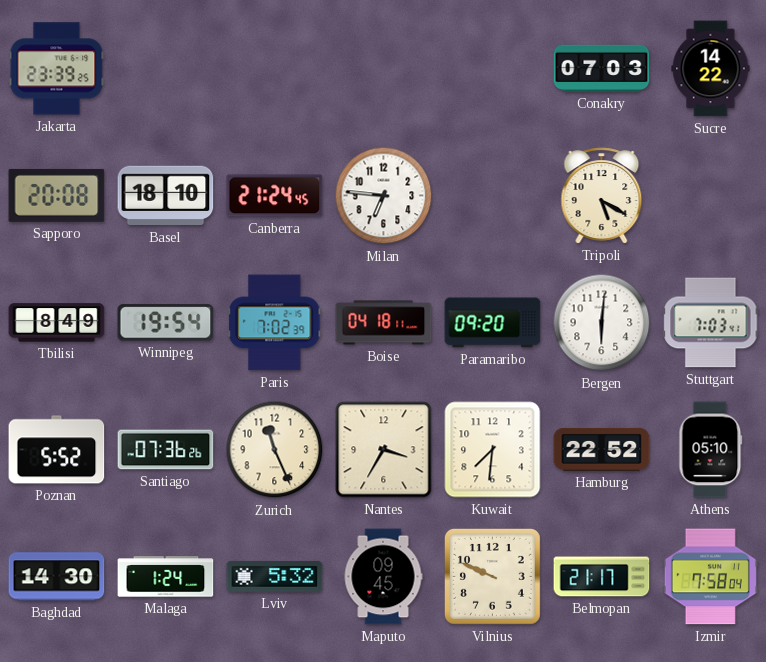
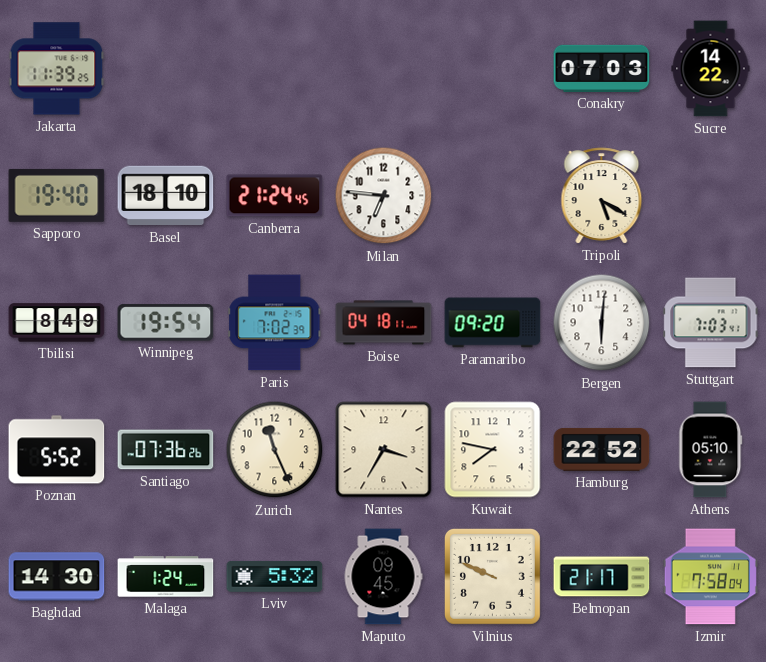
Jakarta: 23:39 -> 11:39
Sapporo: 20:08 -> 19:40
Kuwait: 7:31 -> 7:47
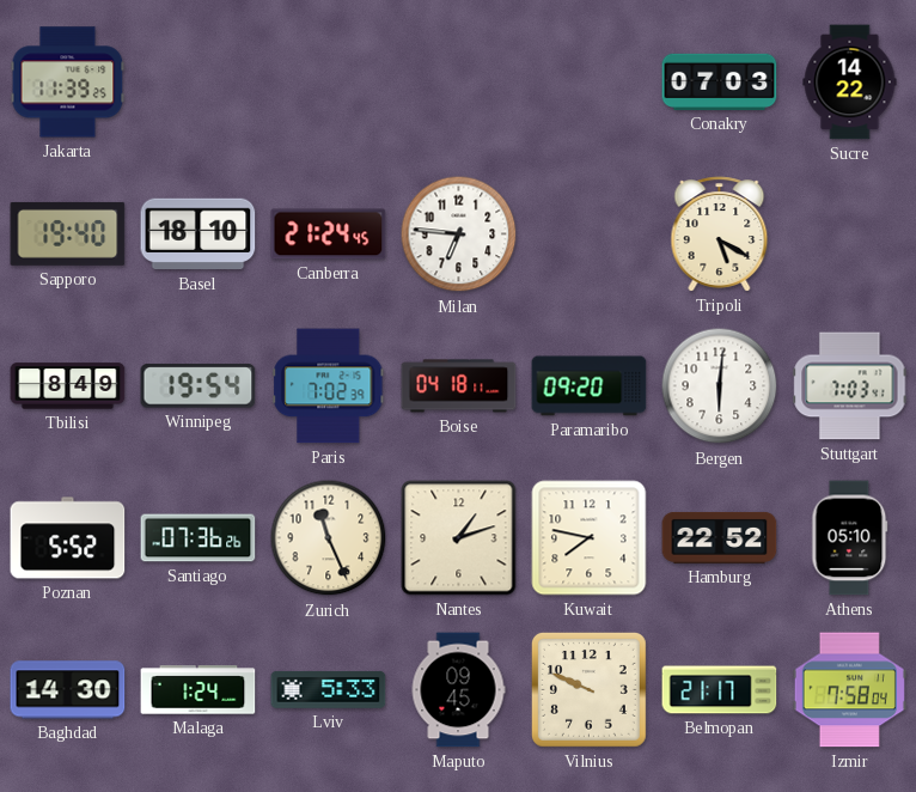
Nantes: 3:35 -> 1:12
Lviv: 5:32 -> 5:33
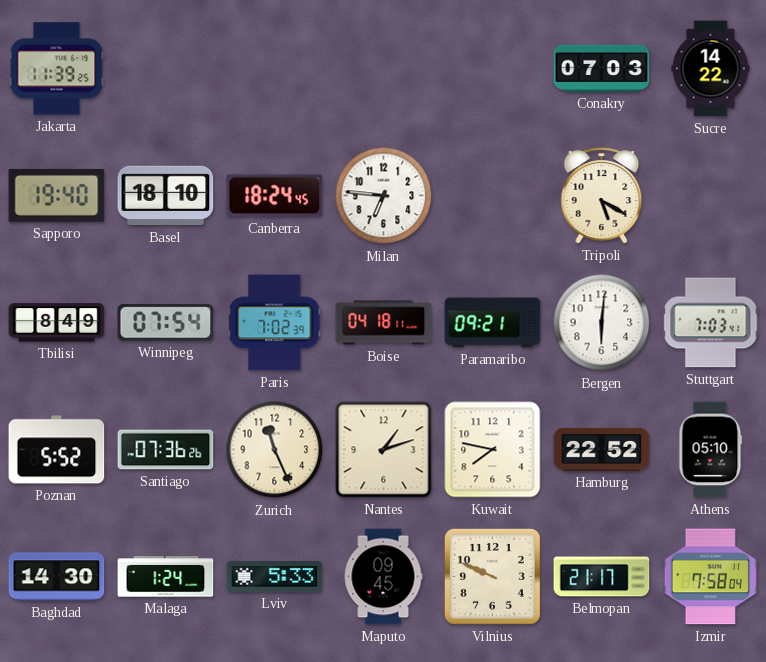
Canberra: 21:24 -> 18:24
Winnipeg: 19:54 -> 07:54
Paramaribo: 09:20 -> 09:21
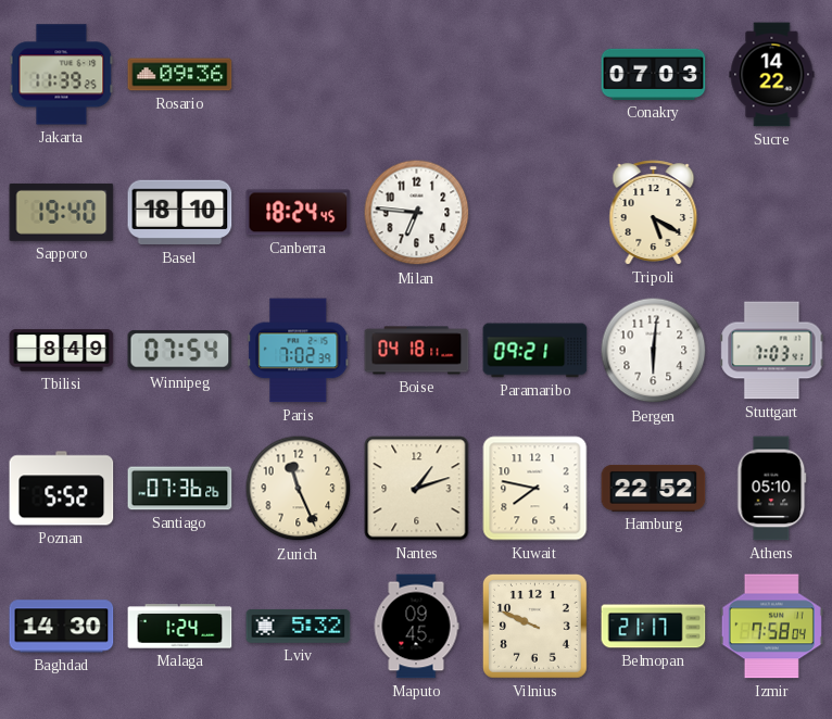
Rosario: none -> 09:36
Lviv: 5:33 -> 5:32
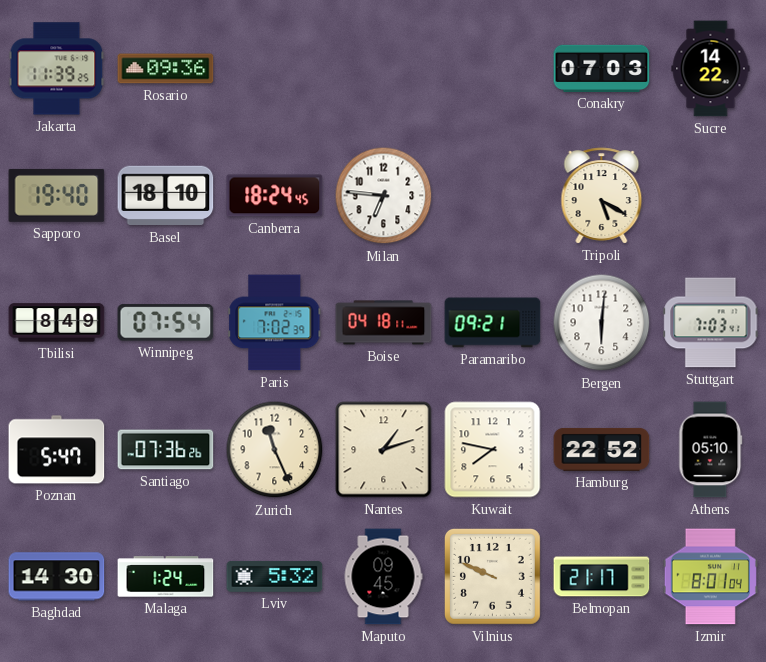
Poznan: 5:52 -> 5:47
Izmir: 7:58 -> 8:01
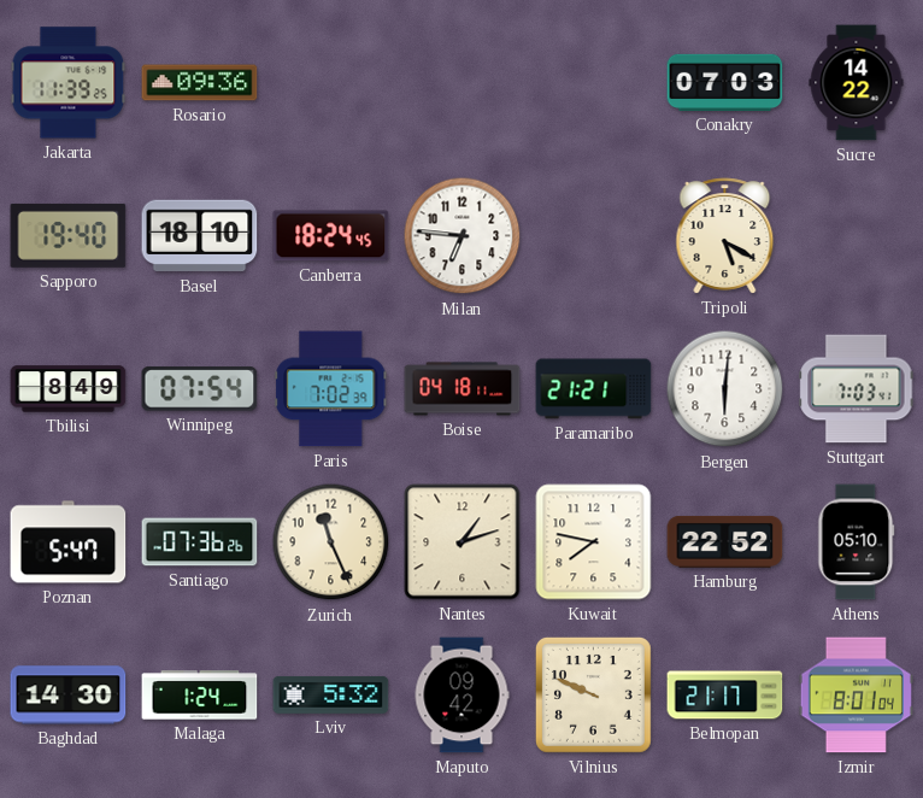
Paramaribo: 09:21 -> 21:21
Maputo: 09:45 -> 09:42
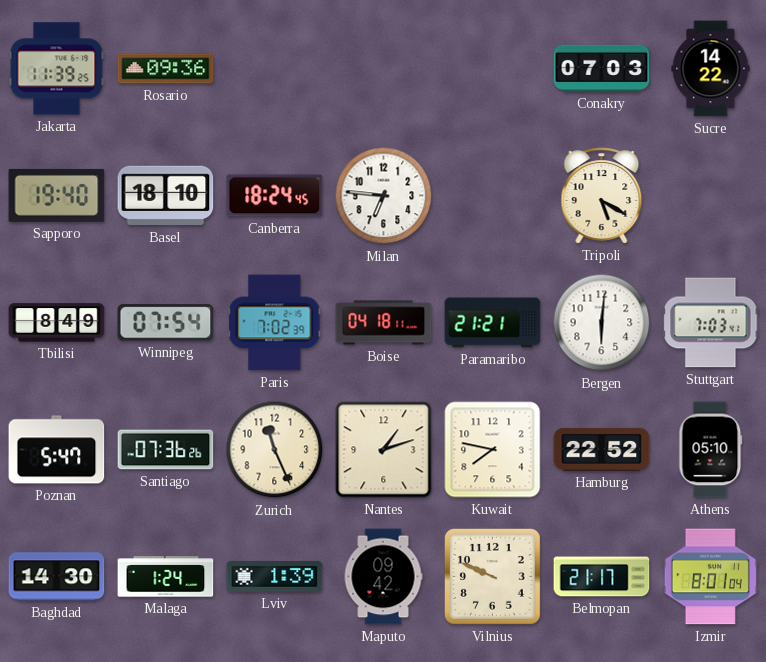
Lviv: 5:32 -> 1:39
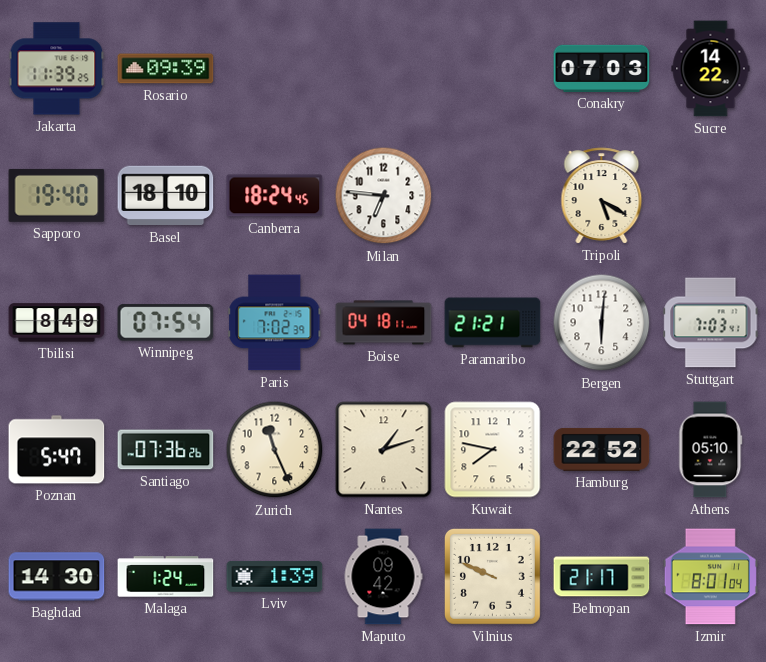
Rosario: 09:36 -> 09:39
